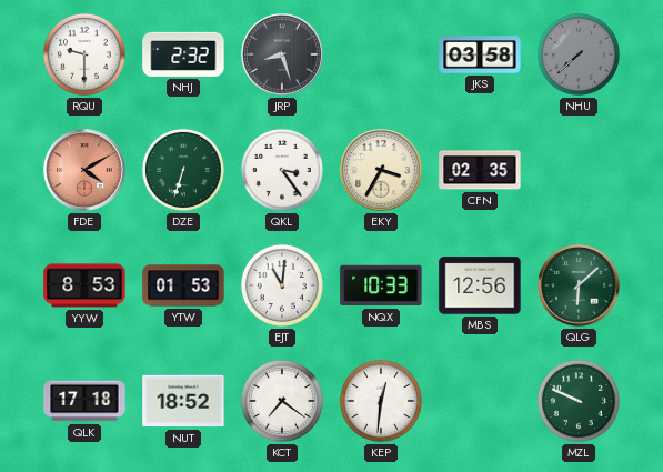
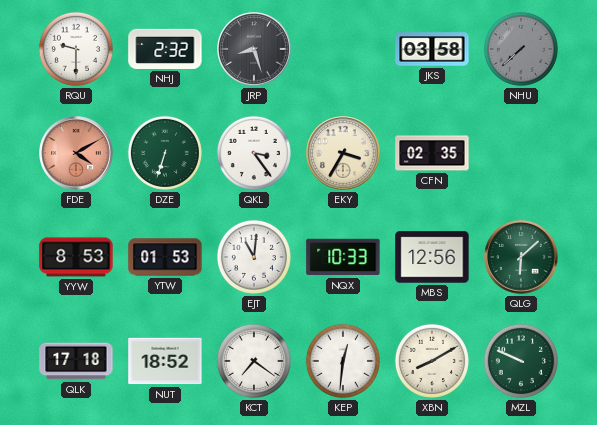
XBN: none -> 8:10
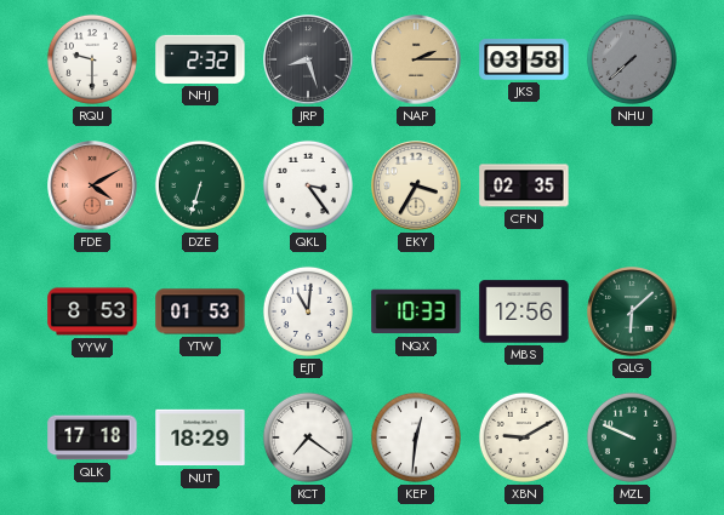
NAP: none -> 2:15
NUT: 18:52 -> 18:29
XBN: 8:10 -> 9:10
